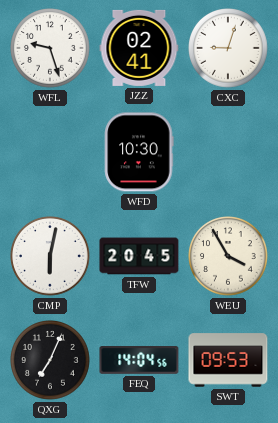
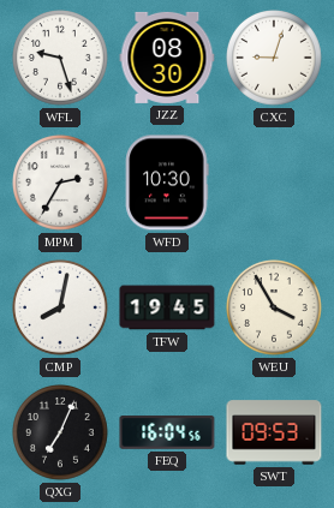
JZZ: 02:41 -> 08:30
MPM: none -> 2:35
CMP: 6:02 -> 8:02
TFW: 20:45 -> 19:45
FEQ: 14:04 -> 16:04
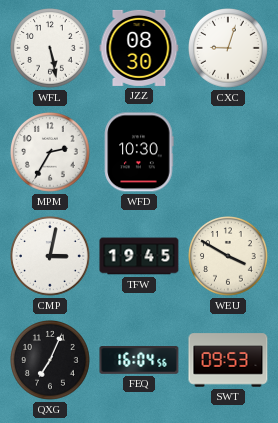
WFL: 9:27 -> 5:28
CMP: 8:02 -> 3:02
WEU: 3:55 -> 3:50
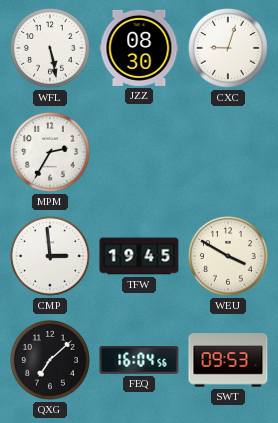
WFD: 10:30 -> none
CMP: 3:02 -> 2:59
QXG: 7:04 -> 7:08
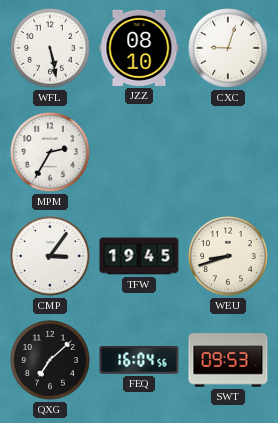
JZZ: 08:30 -> 08:10
CMP: 2:59 -> 3:06
WEU: 3:50 -> 8:42
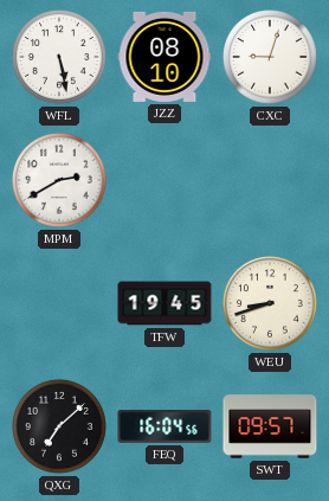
MPM: 2:35 -> 2:40
CMP: 3:06 -> none
SWT: 09:53 -> 09:57
